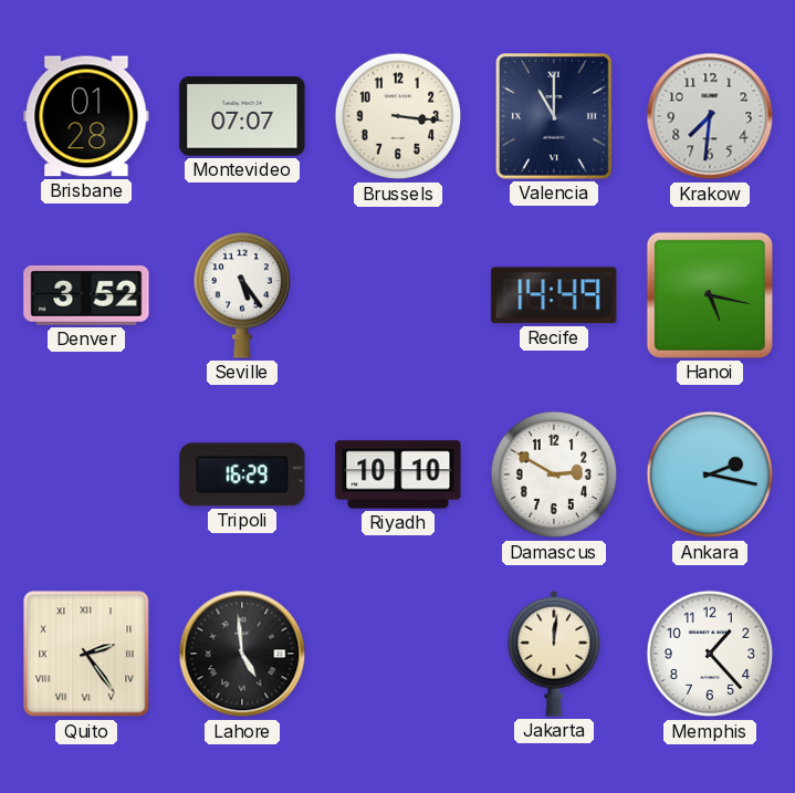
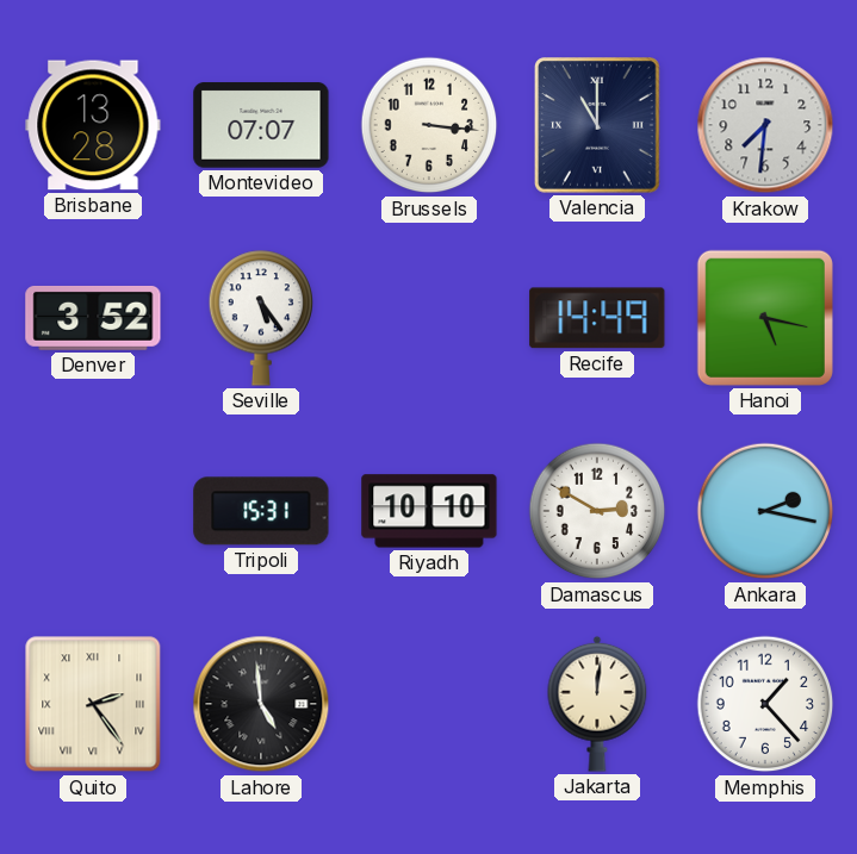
Brisbane: 01:28 -> 13:28
Tripoli: 16:29 -> 15:31
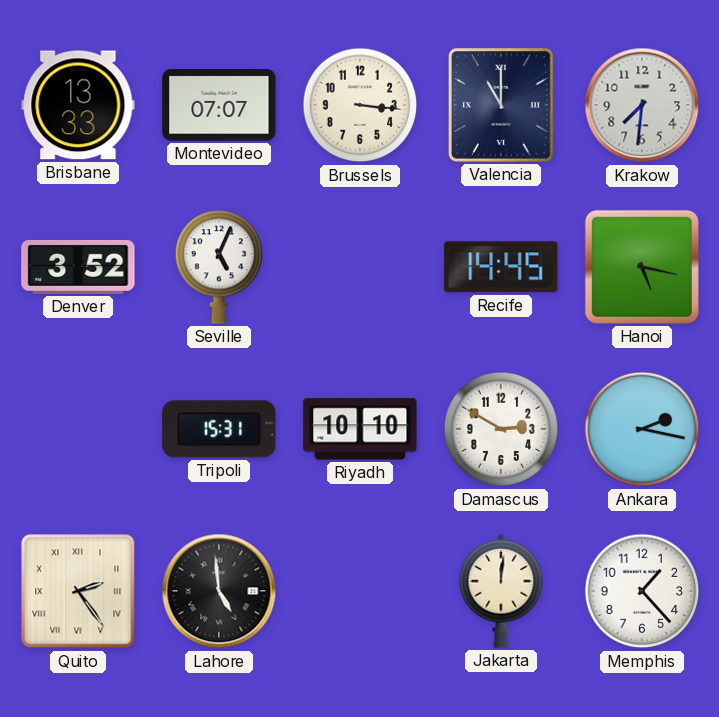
Brisbane: 13:28 -> 13:33
Seville: 5:24 -> 5:04
Recife: 14:49 -> 14:45
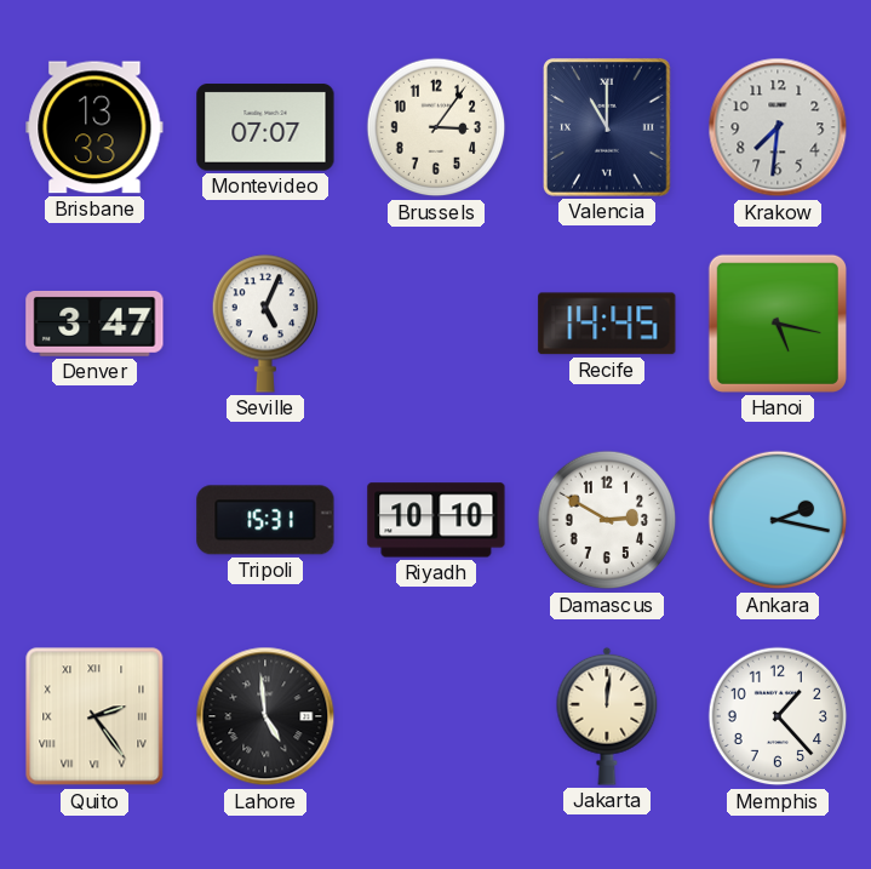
Brussels: 3:16 -> 3:06
Denver: 3:52 -> 3:47
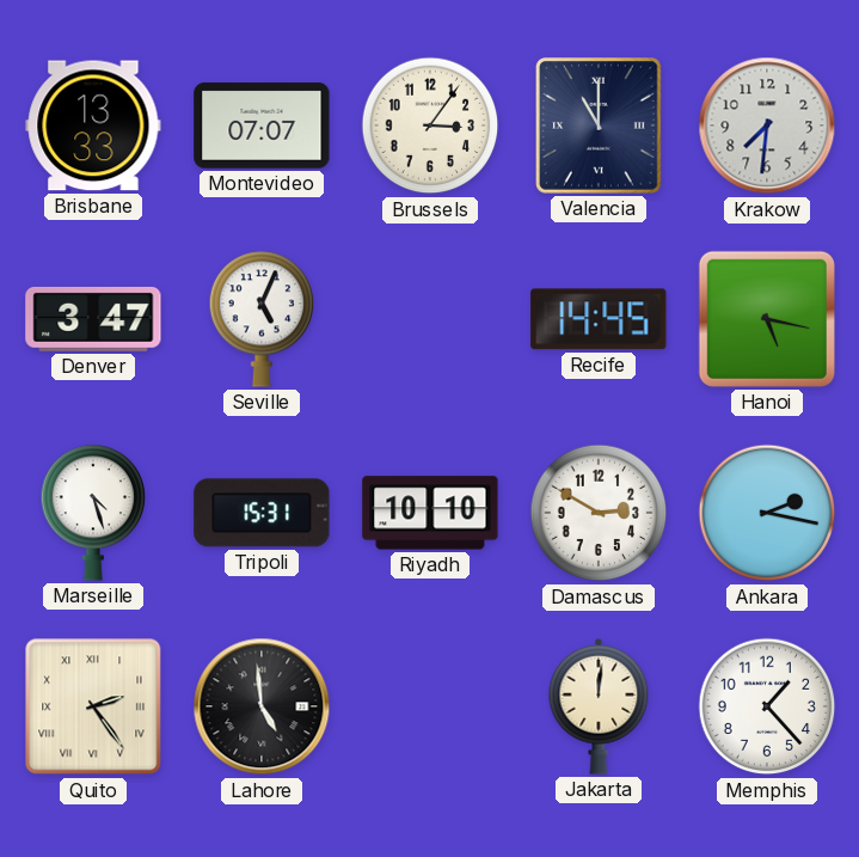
Marseille: none -> 4:27
